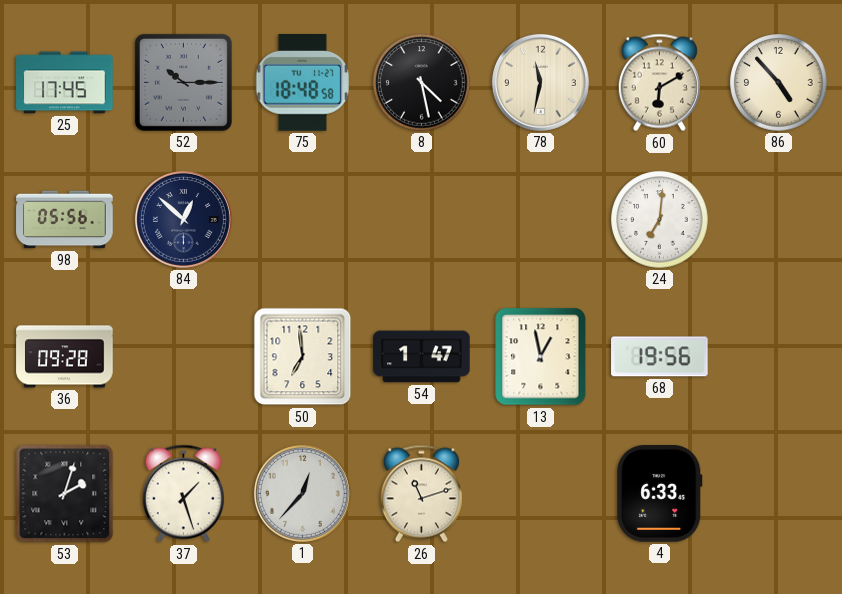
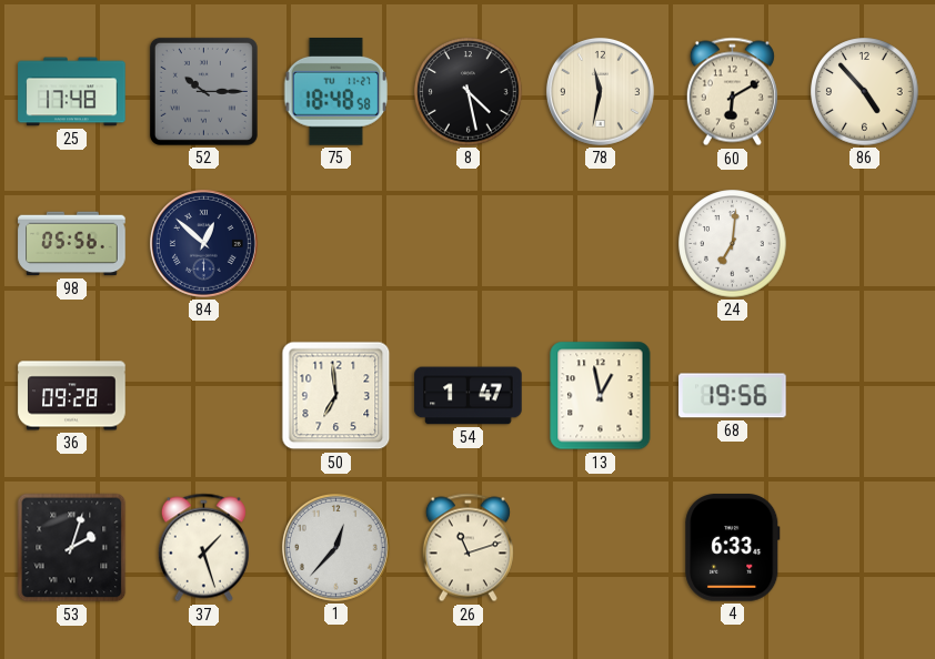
25: 17:45 -> 17:48
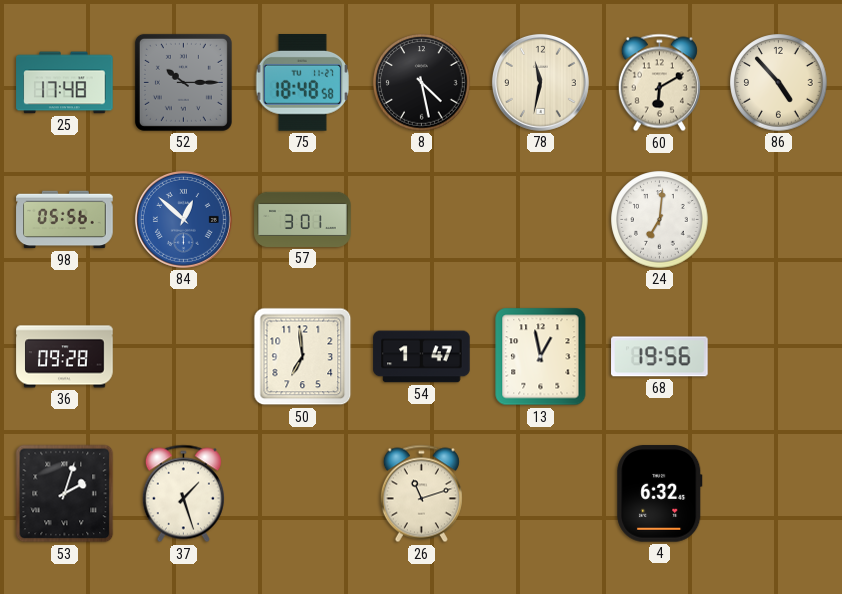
84 dial: navy -> blue
57: none -> 3:01
1: 12:37 -> none
4: 6:33 -> 6:32
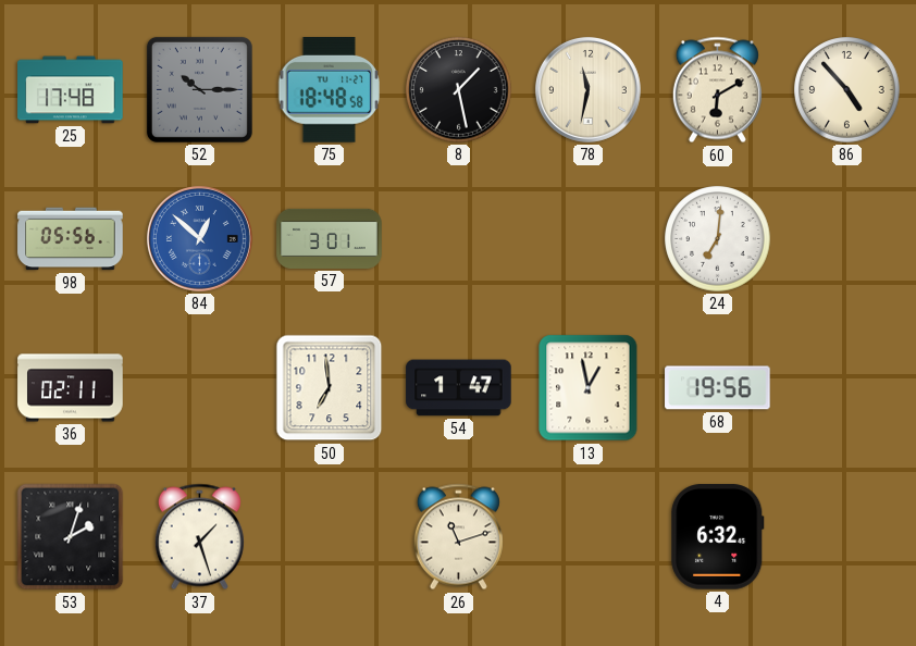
8: 4:28 -> 1:28
36: 09:28 -> 02:11
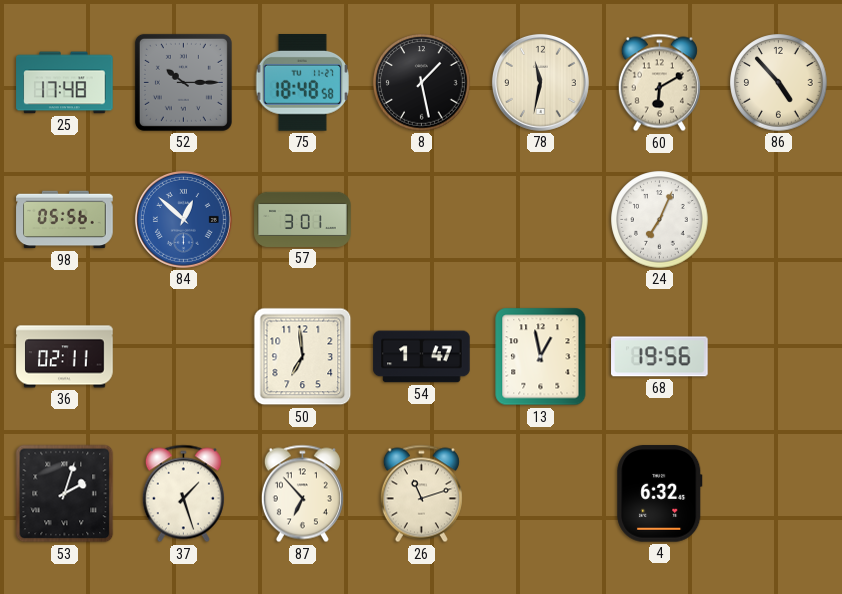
24: 7:01 -> 7:04
87: none -> 6:53
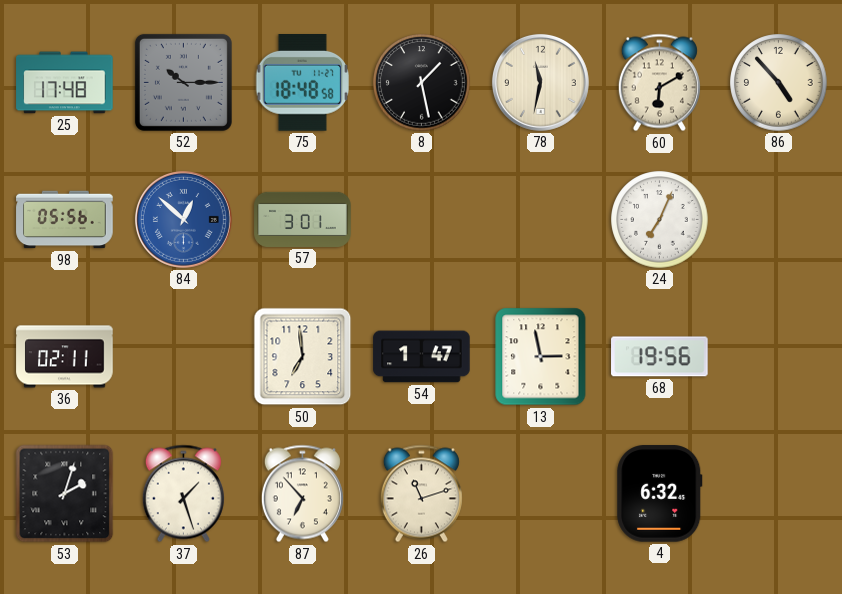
13: 12:58 -> 2:58
